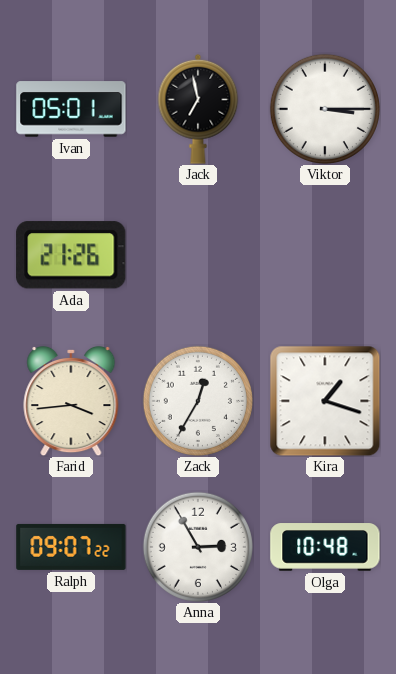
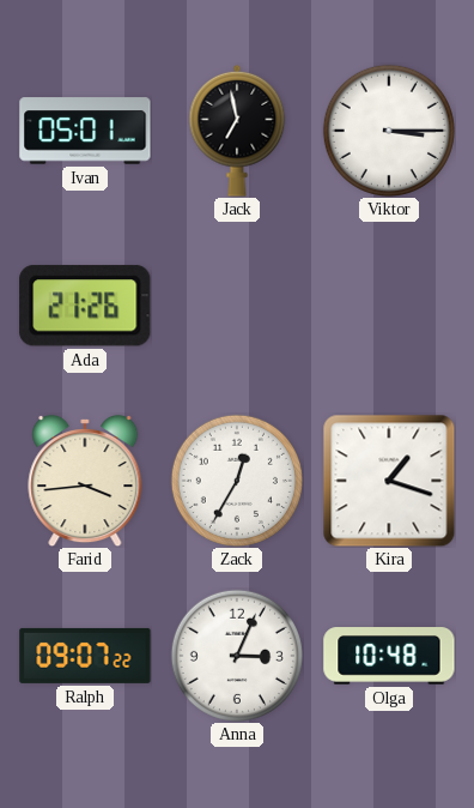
Anna: 2:55 -> 3:04
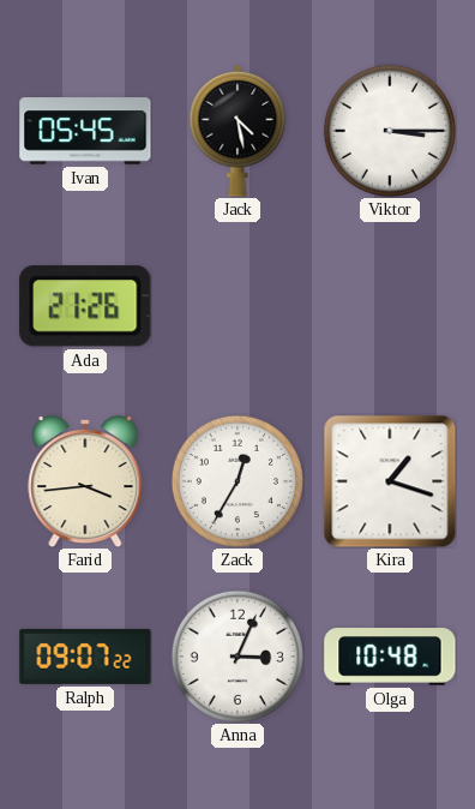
Ivan: 05:01 -> 05:45
Jack: 6:58 -> 4:28
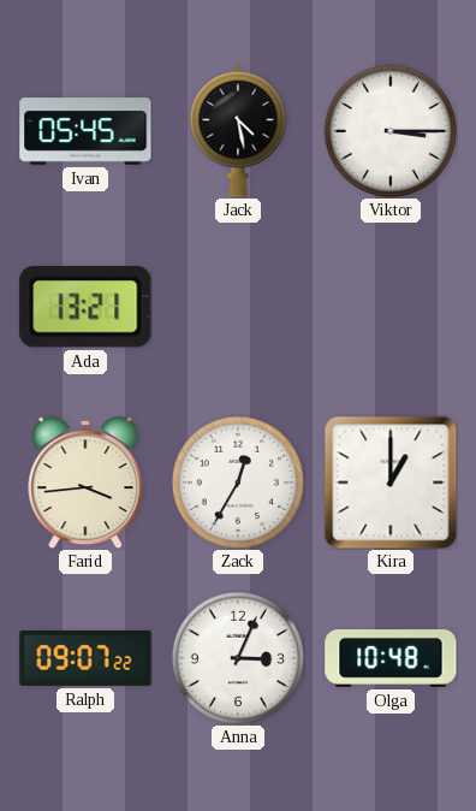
Ada: 21:26 -> 13:21
Kira: 1:18 -> 1:00
